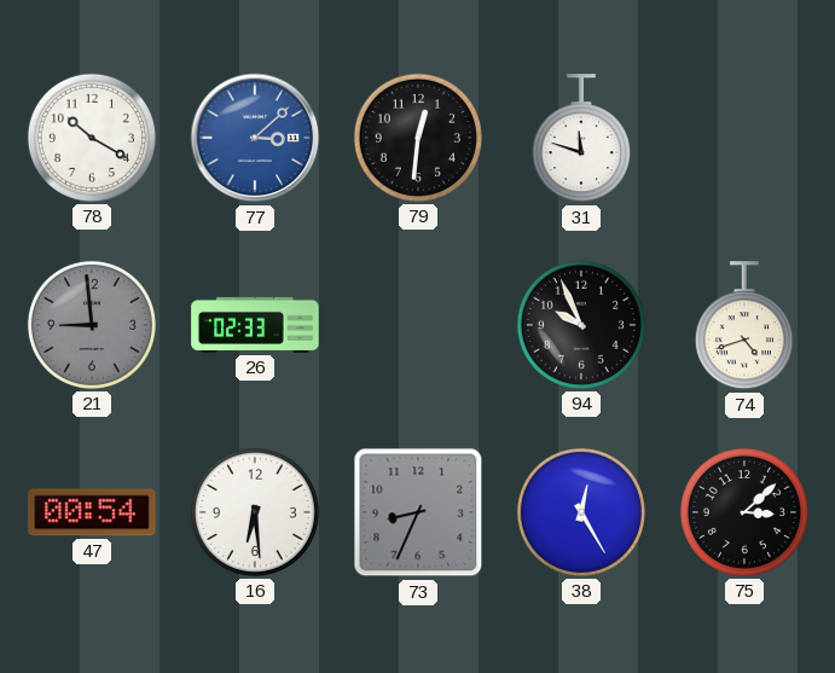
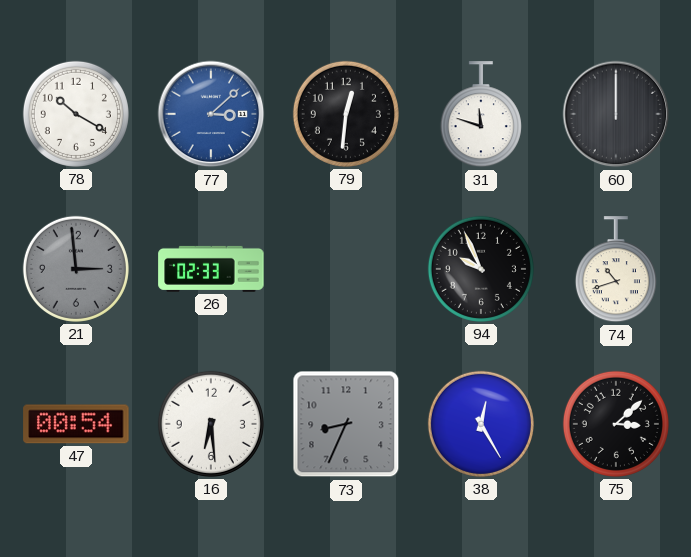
60: none -> 12:00
21: 8:59 -> 2:59
74: 4:42 -> 10:42
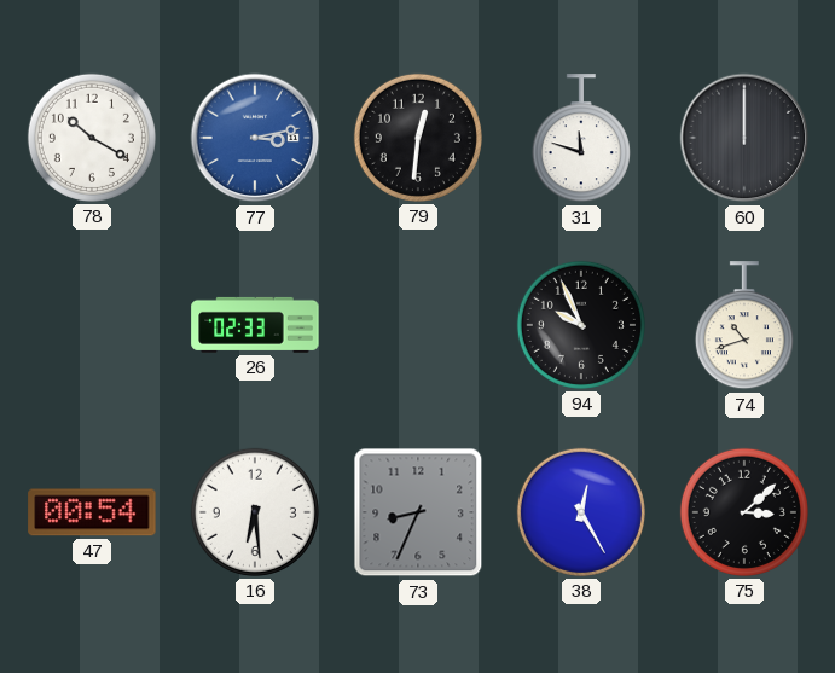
77: 3:08 -> 3:13
21: 2:59 -> none
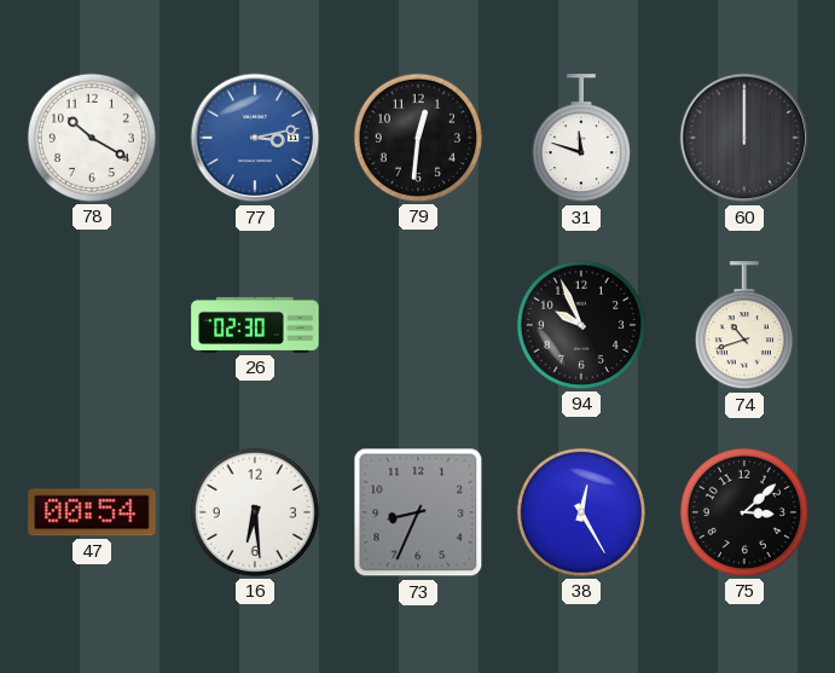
26: 02:33 -> 02:30
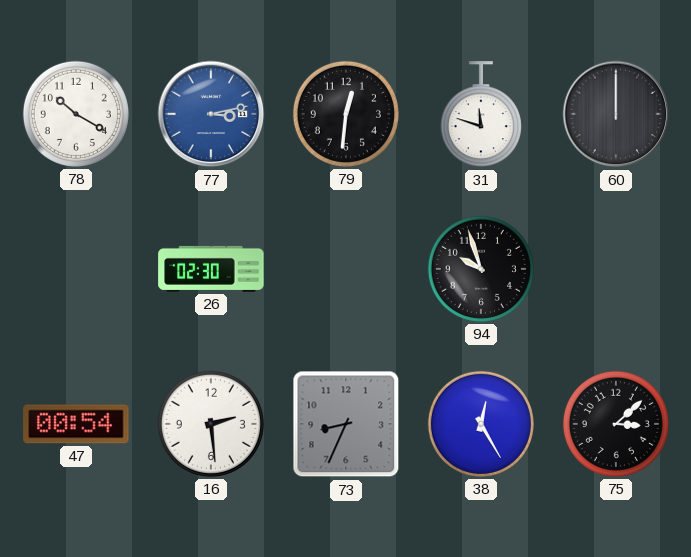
94: 9:56 -> 9:57
74: 10:42 -> none
16: 6:29 -> 2:29
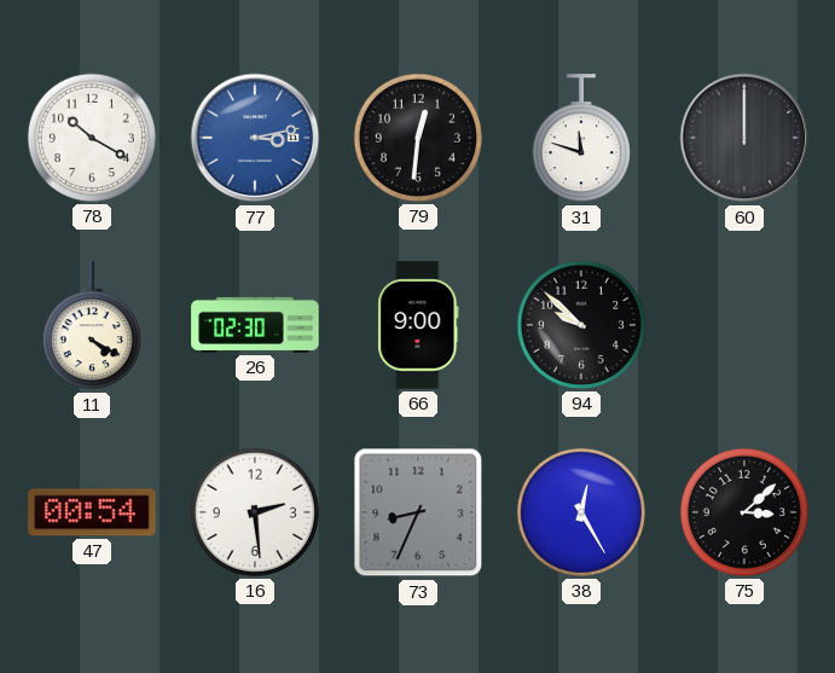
11: none -> 4:20
66: none -> 9:00
94: 9:57 -> 9:52
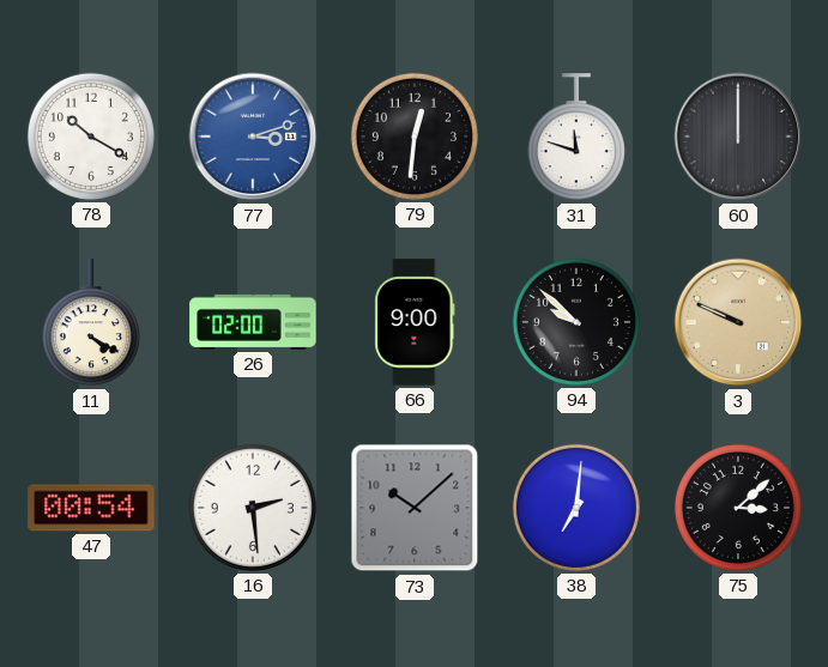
77: 3:13 -> 3:12
26: 02:30 -> 02:00
3: none -> 9:49
73: 8:34 -> 10:08
38: 12:25 -> 7:01
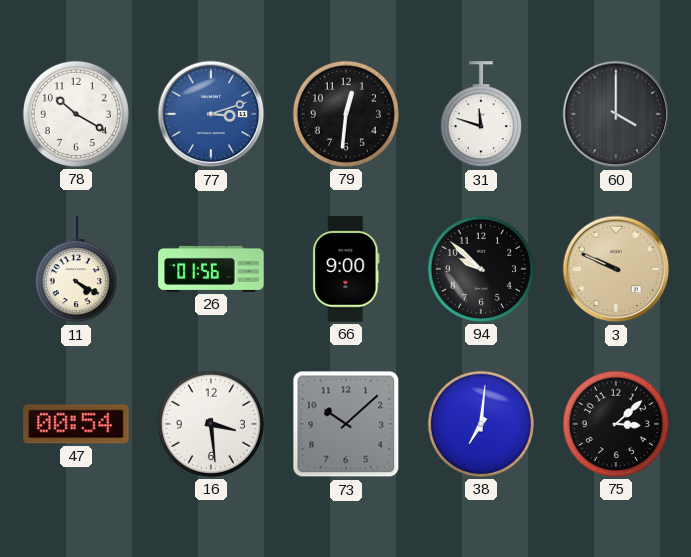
60: 12:00 -> 4:00
26: 02:00 -> 01:56
16: 2:29 -> 3:29
